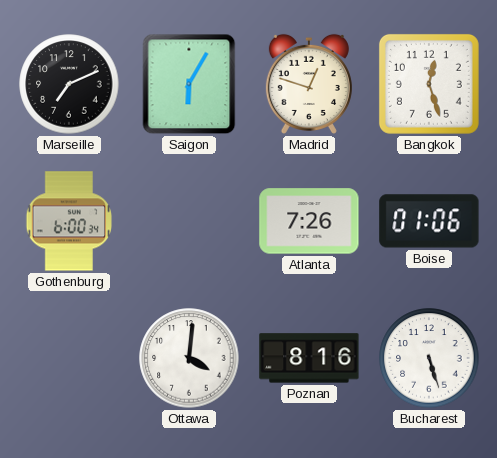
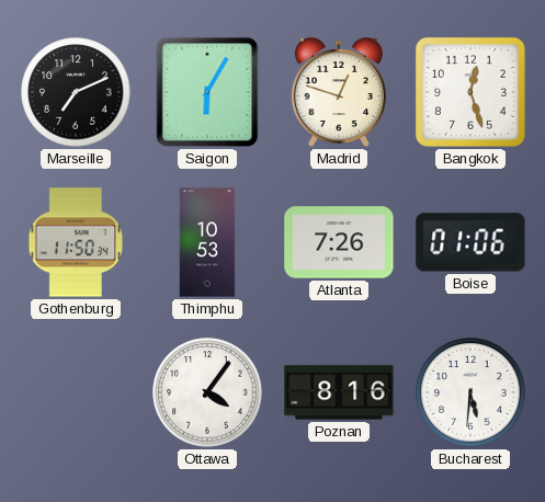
Gothenburg: 6:00 -> 11:50
Thimphu: none -> 10:53
Ottawa: 4:01 -> 4:06
Bucharest: 5:27 -> 5:31
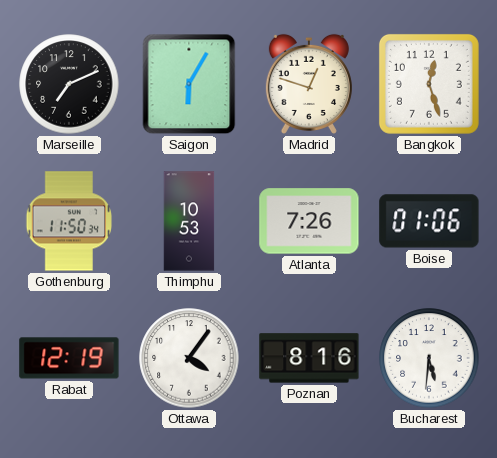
Rabat: none -> 12:19
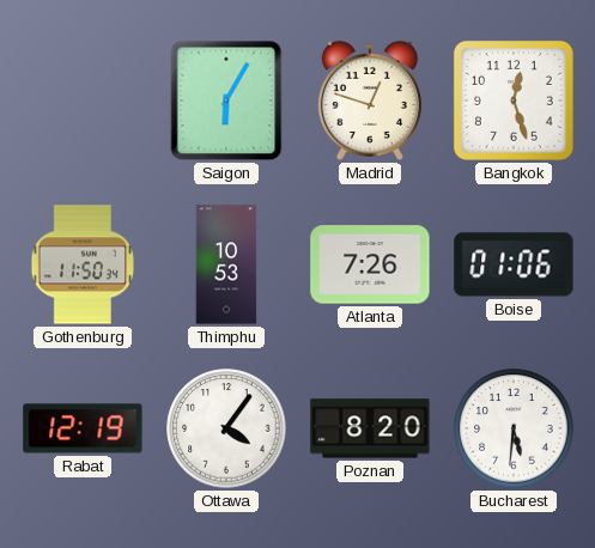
Marseille: 7:11 -> none
Poznan: 8:16 -> 8:20
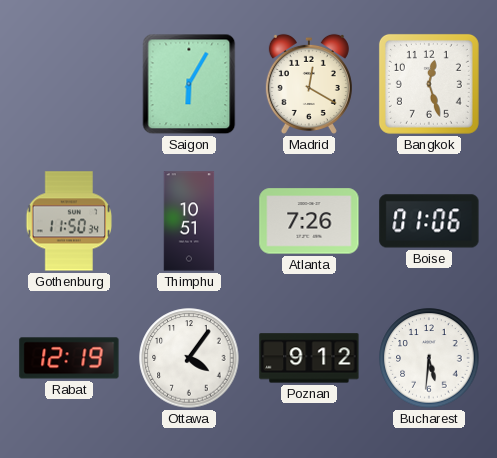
Madrid: 12:48 -> 12:20
Thimphu: 10:53 -> 10:51
Poznan: 8:20 -> 9:12
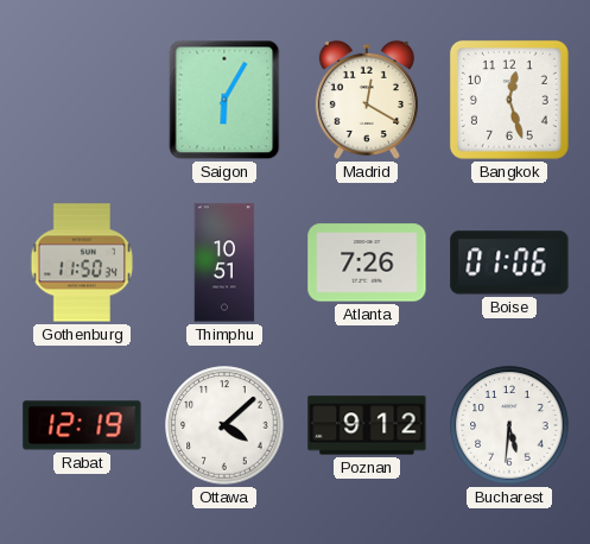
Ottawa: 4:06 -> 4:08
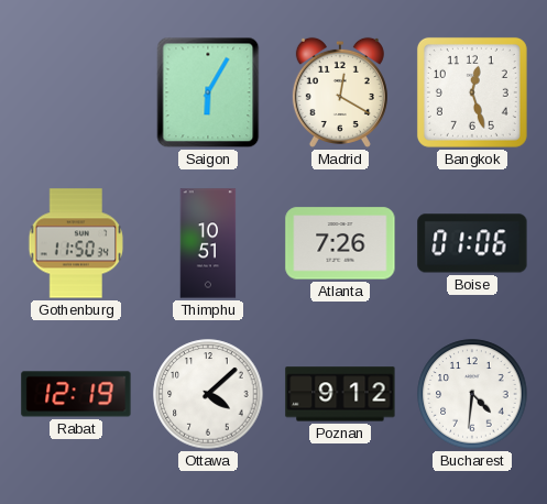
Bucharest: 5:31 -> 4:31
